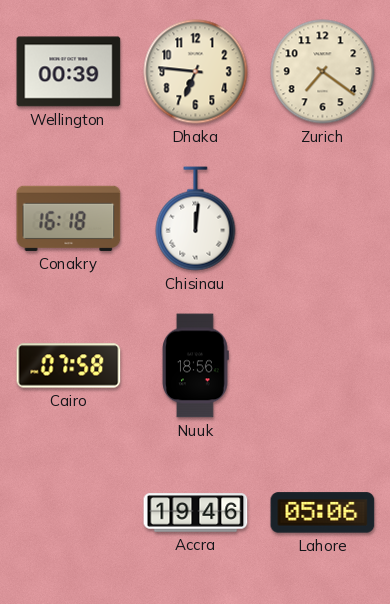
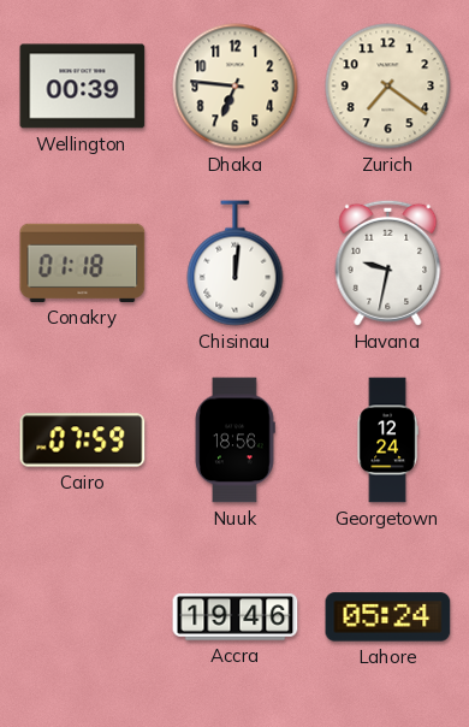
Conakry: 16:18 -> 01:18
Havana: none -> 9:32
Cairo: 07:58 -> 07:59
Georgetown: none -> 12:24
Lahore: 05:06 -> 05:24
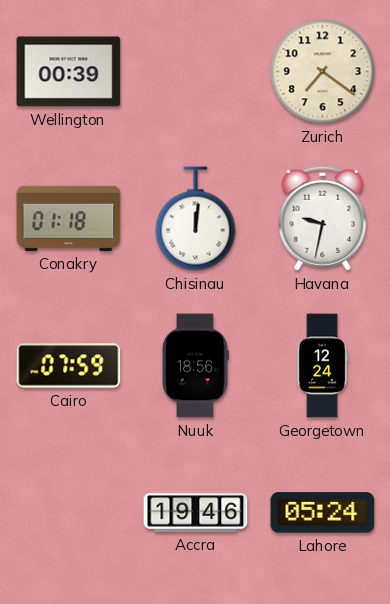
Dhaka: 6:46 -> none
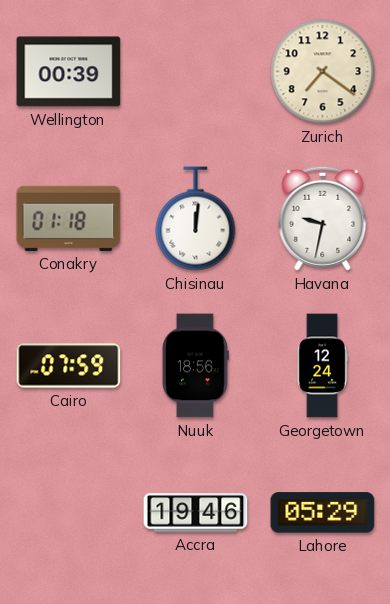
Lahore: 05:24 -> 05:29
